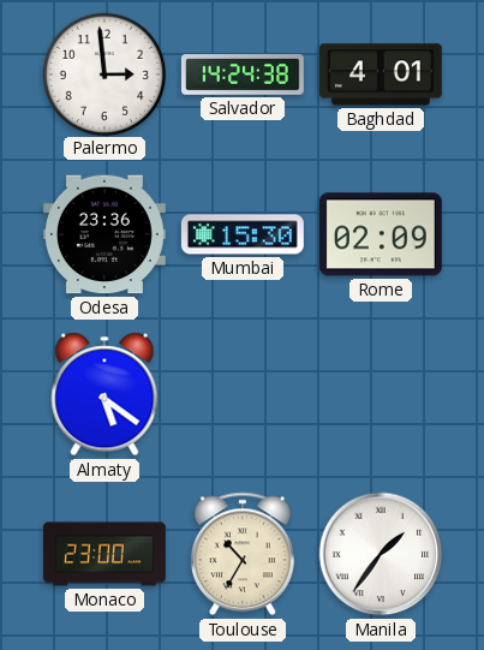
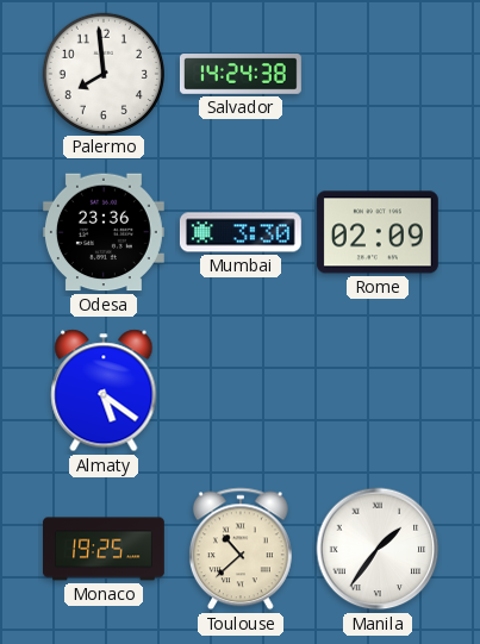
Palermo: 2:59 -> 7:59
Baghdad: 4:01 -> none
Mumbai: 15:30 -> 3:30
Monaco: 23:00 -> 19:25
Toulouse: 10:35 -> 10:38
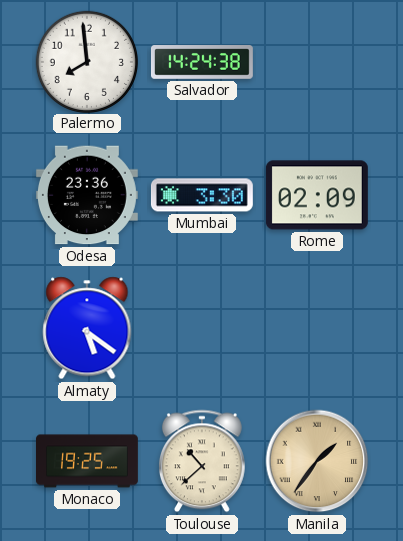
Manila dial: white -> champagne
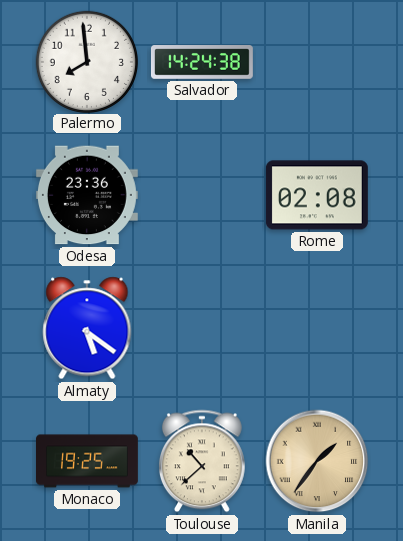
Mumbai: 3:30 -> none
Rome: 02:09 -> 02:08
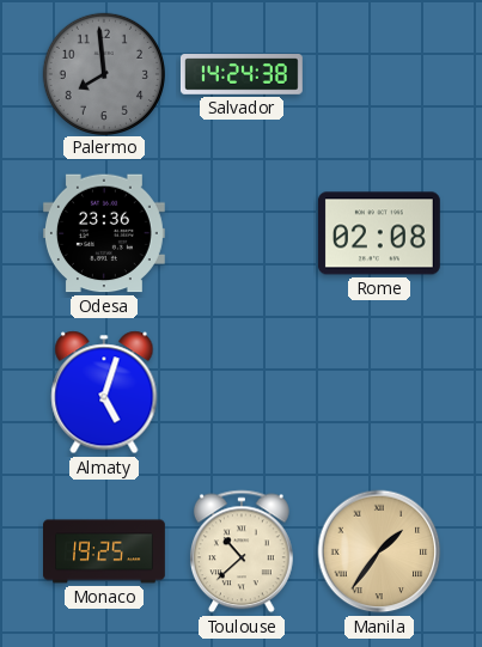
Palermo dial: white -> grey
Almaty: 5:21 -> 5:03
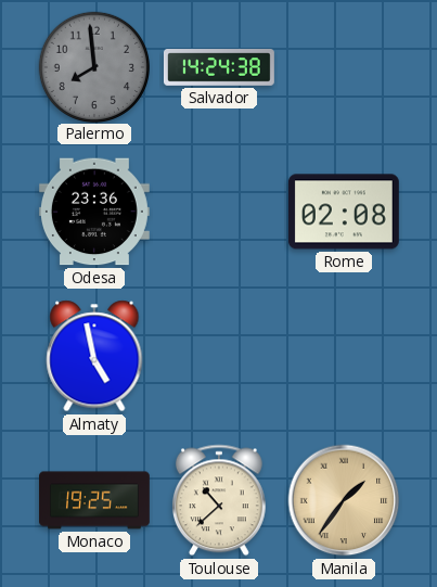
Almaty: 5:03 -> 4:58
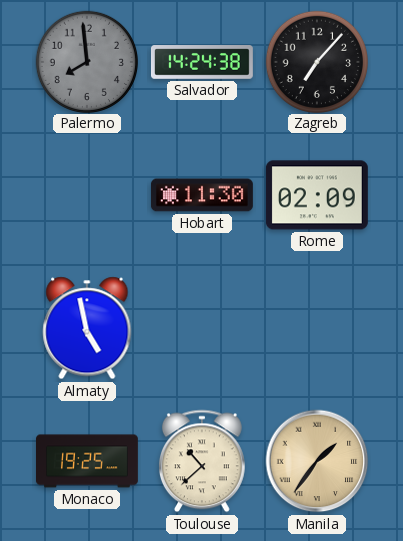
Zagreb: none -> 7:07
Odesa: 23:36 -> none
Hobart: none -> 11:30
Rome: 02:08 -> 02:09
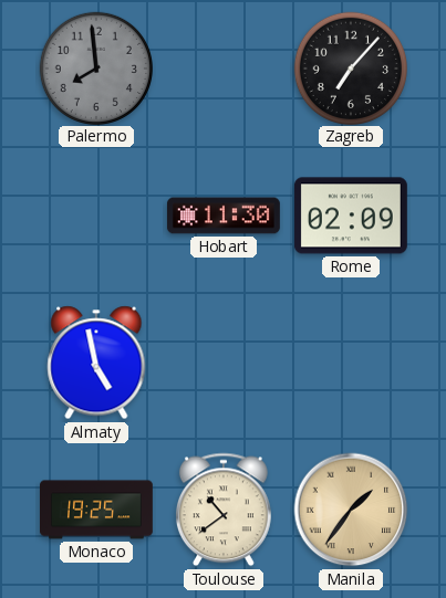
Salvador: 14:24 -> none
Toulouse: 10:38 -> 10:39
